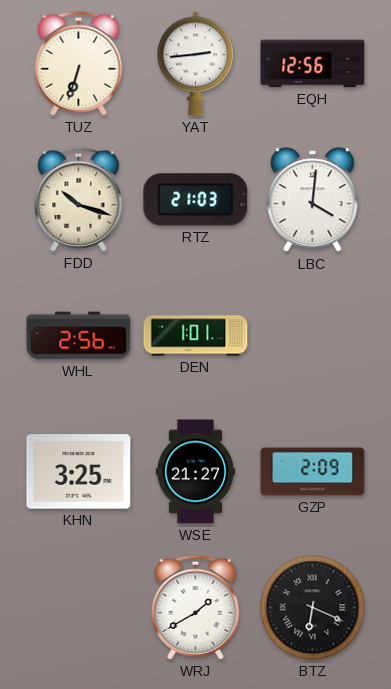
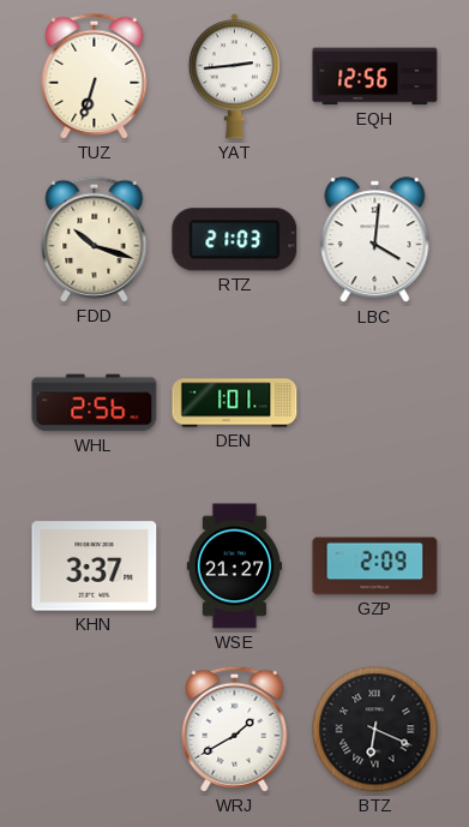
KHN: 3:25 -> 3:37
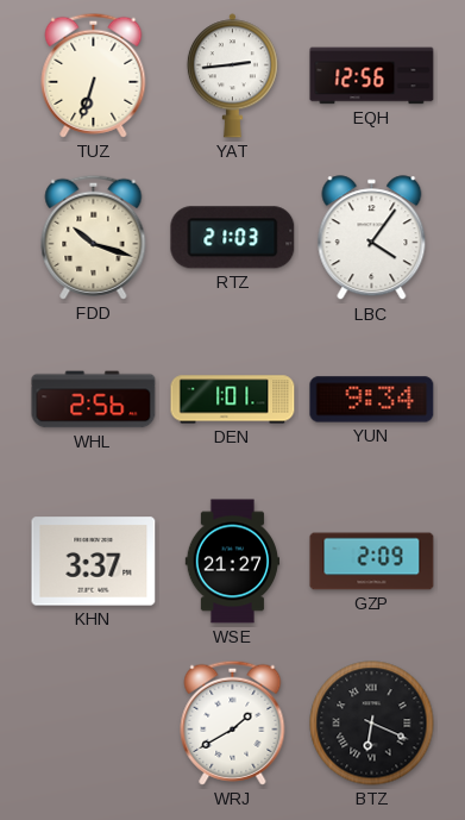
LBC: 4:01 -> 4:06
YUN: none -> 9:34
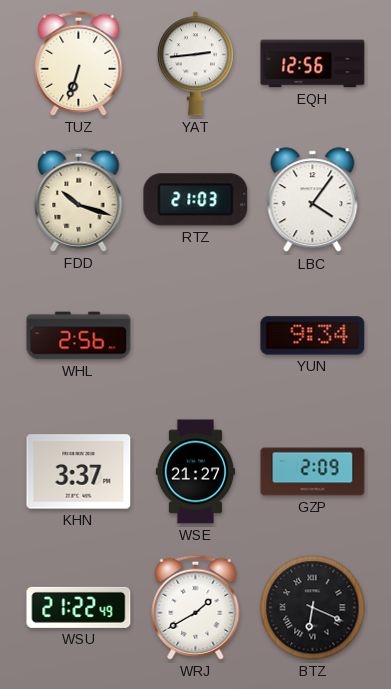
DEN: 1:01 -> none
WSU: none -> 21:22
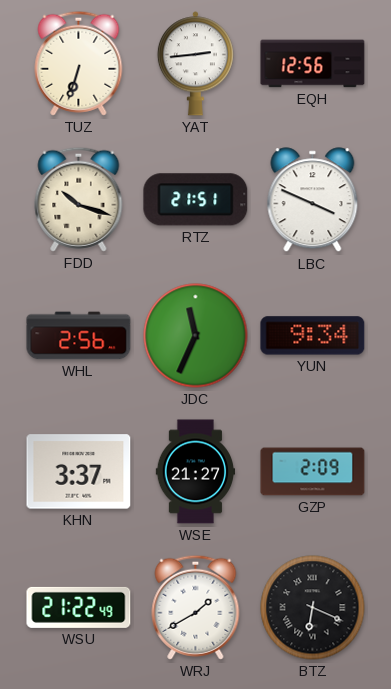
RTZ: 21:03 -> 21:51
LBC: 4:06 -> 3:49
JDC: none -> 11:34
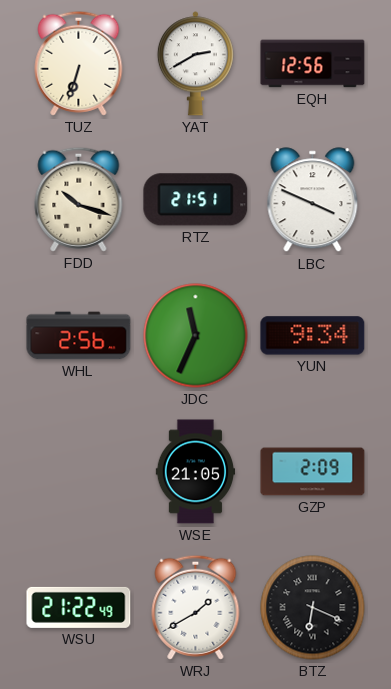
YAT: 2:44 -> 2:40
KHN: 3:37 -> none
WSE: 21:27 -> 21:05
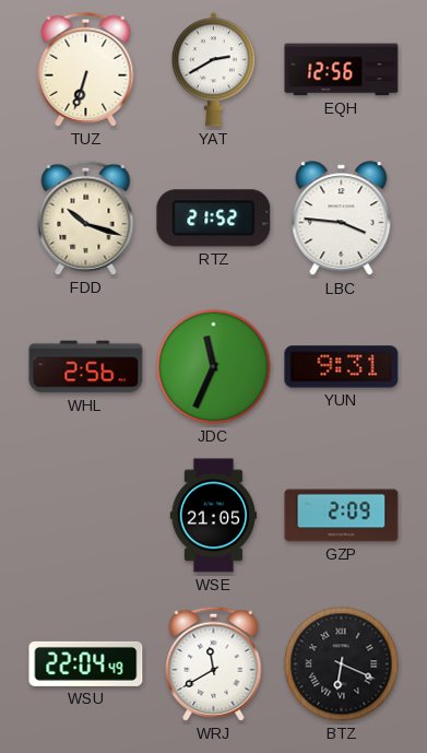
RTZ: 21:51 -> 21:52
LBC: 3:49 -> 3:46
YUN: 9:34 -> 9:31
WSU: 21:22 -> 22:04
WRJ: 1:40 -> 11:40
